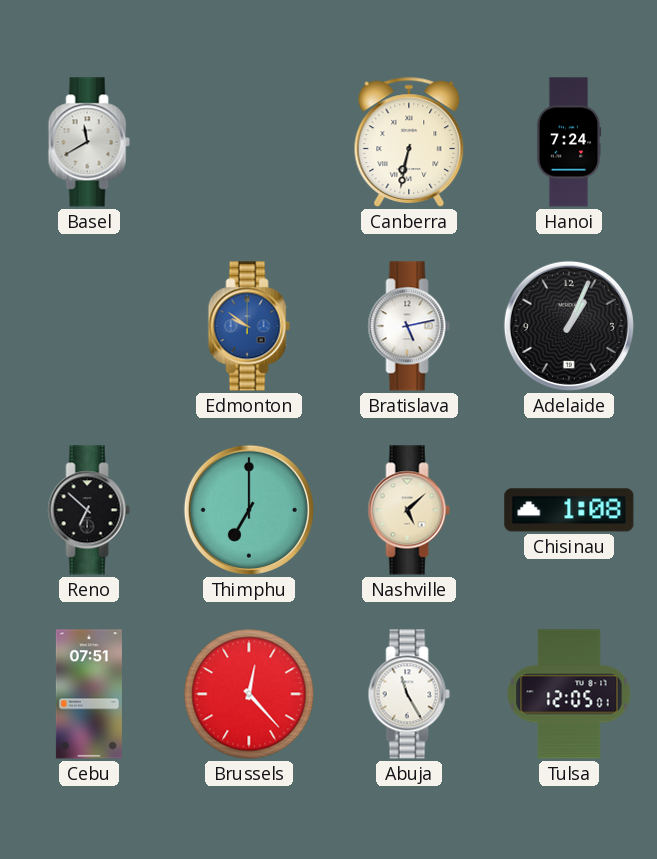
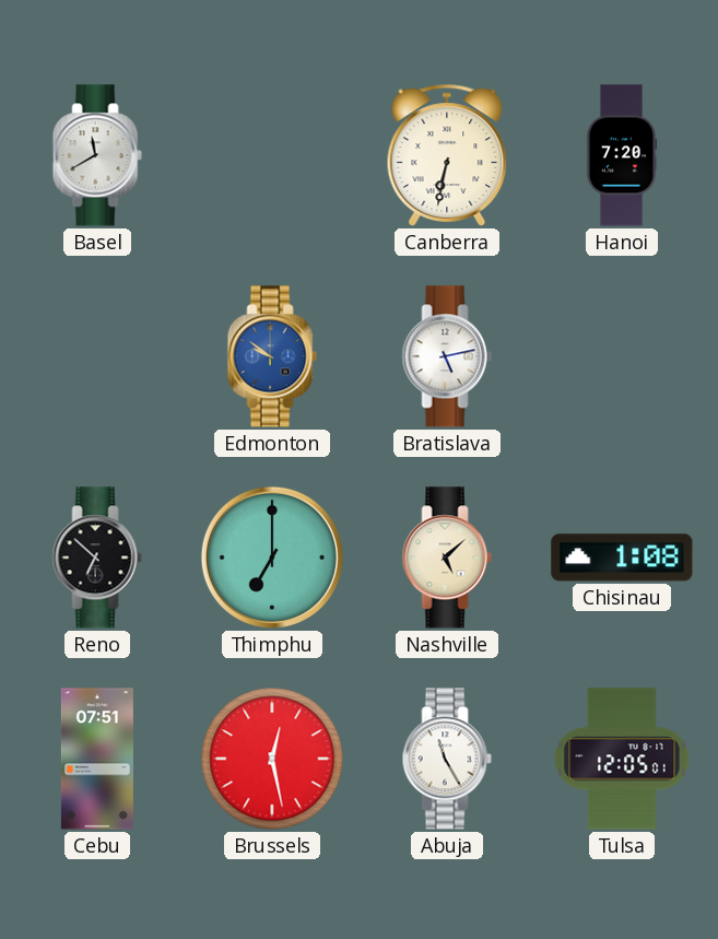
Hanoi: 7:24 -> 7:20
Adelaide: 1:04 -> none
Brussels: 12:23 -> 12:28
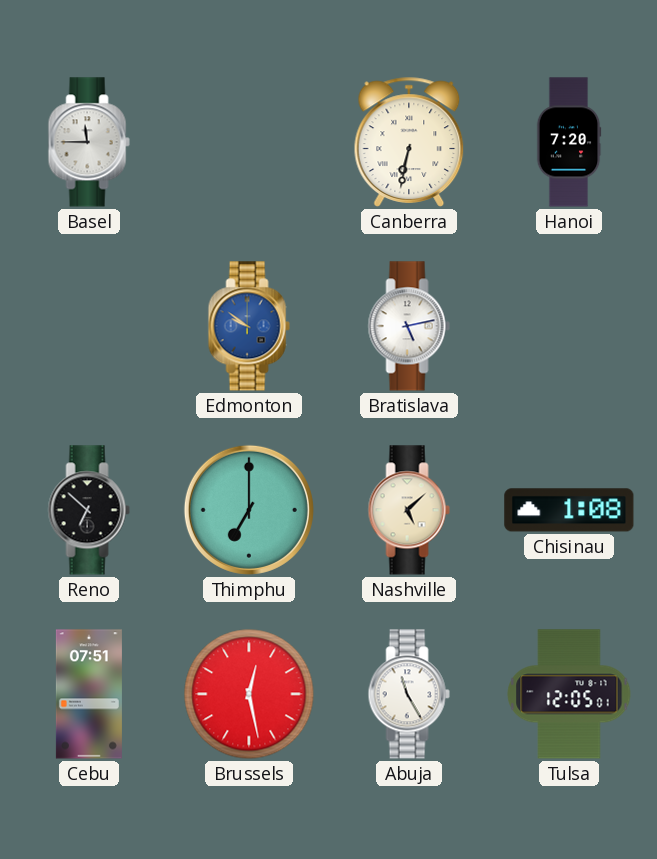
Basel: 11:40 -> 11:45
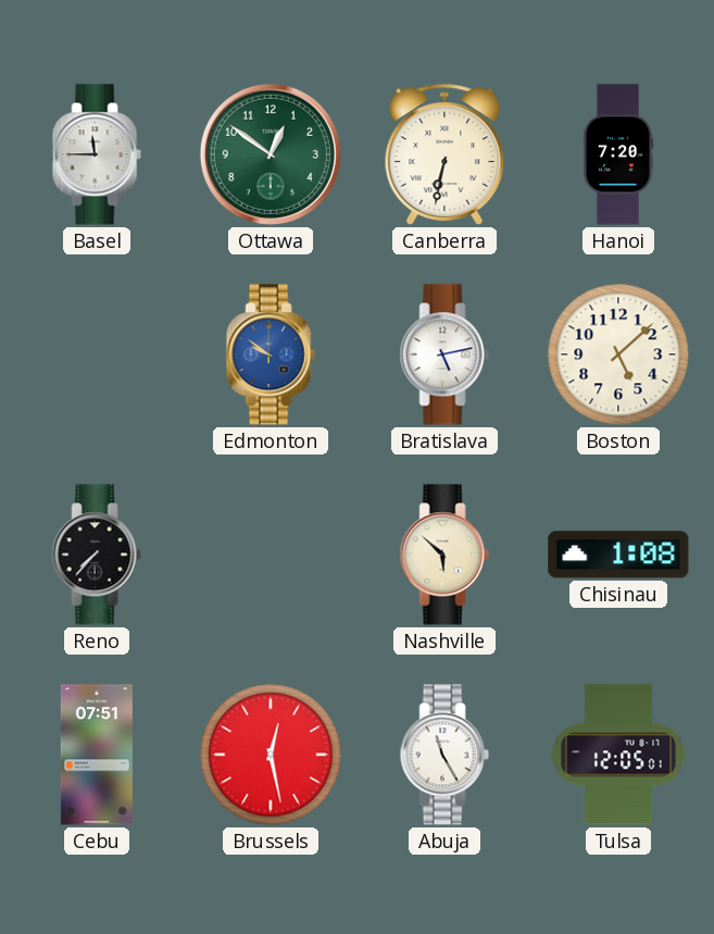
Ottawa: none -> 12:51
Boston: none -> 5:08
Reno: 6:52 -> 7:37
Thimphu: 7:00 -> none
Nashville: 5:08 -> 5:52
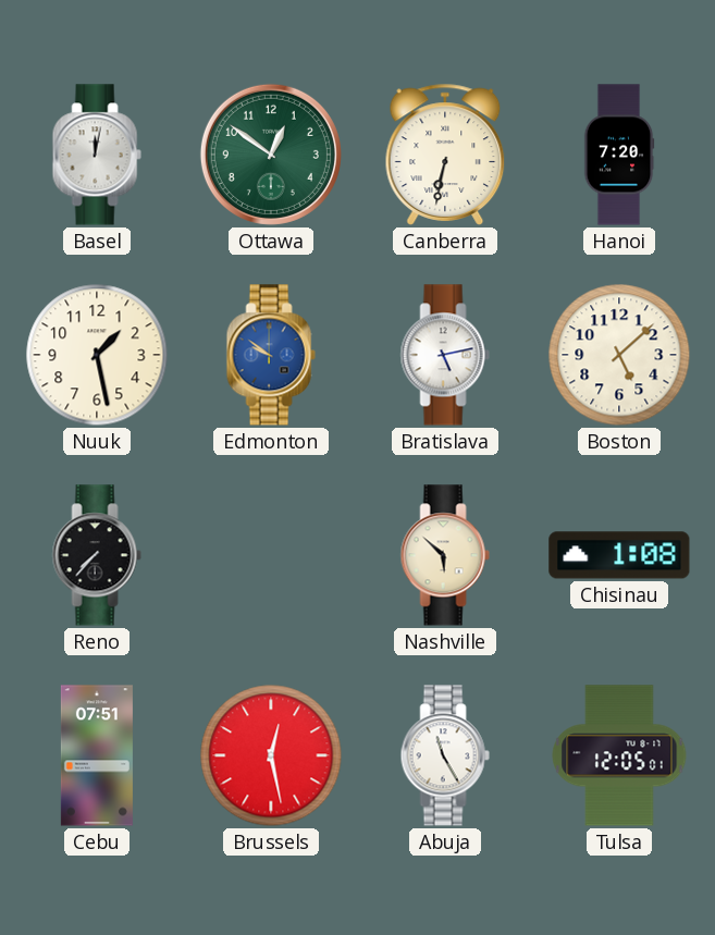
Basel: 11:45 -> 12:02
Nuuk: none -> 1:28
